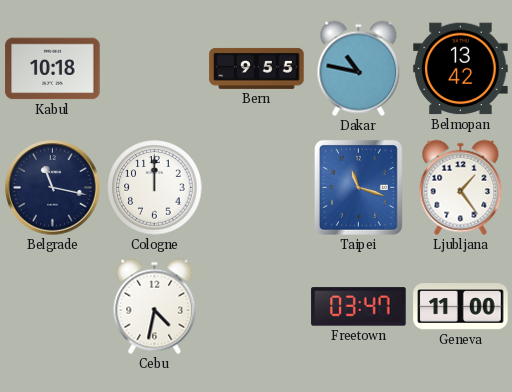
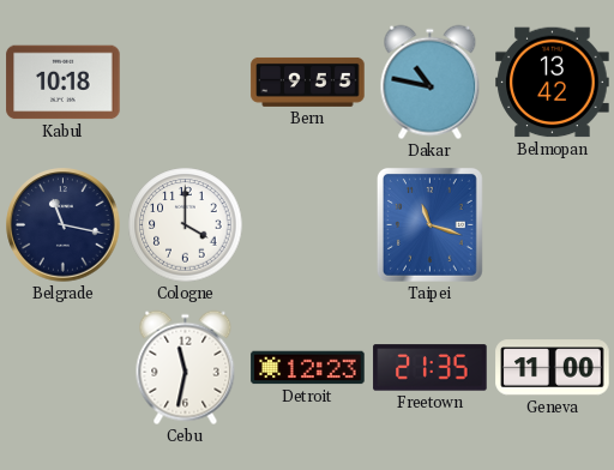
Cologne: 12:00 -> 4:00
Ljubljana: 1:24 -> none
Cebu: 4:32 -> 11:32
Detroit: none -> 12:23
Freetown: 03:47 -> 21:35
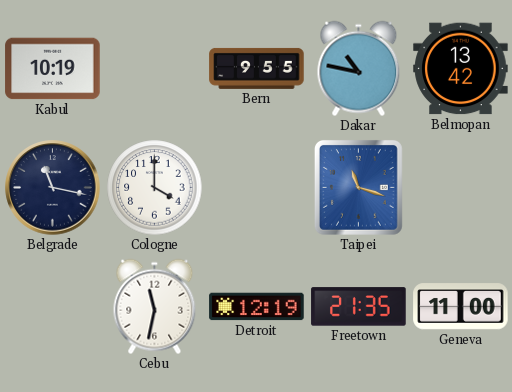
Kabul: 10:18 -> 10:19
Detroit: 12:23 -> 12:19
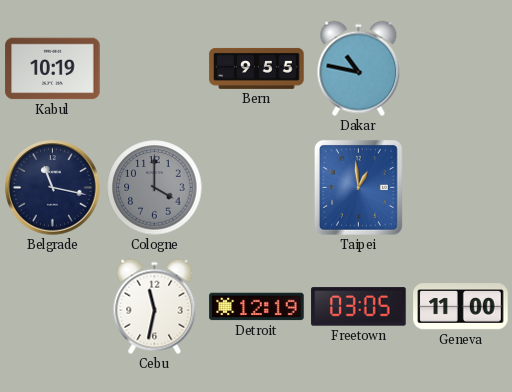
Belmopan: 13:42 -> none
Cologne dial: white -> grey
Taipei: 11:18 -> 12:59
Freetown: 21:35 -> 03:05
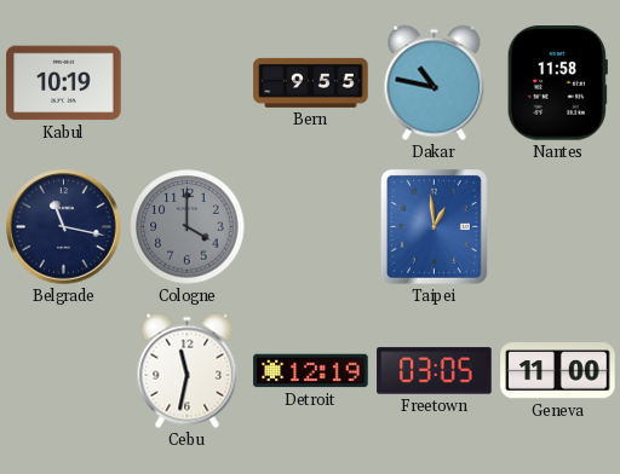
Nantes: none -> 11:58
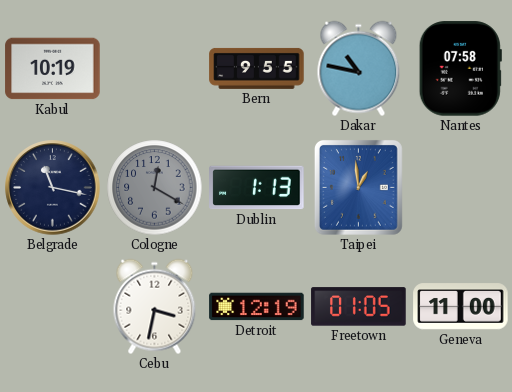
Nantes: 11:58 -> 07:58
Cologne: 4:00 -> 12:20
Dublin: none -> 1:13
Cebu: 11:32 -> 3:32
Freetown: 03:05 -> 01:05
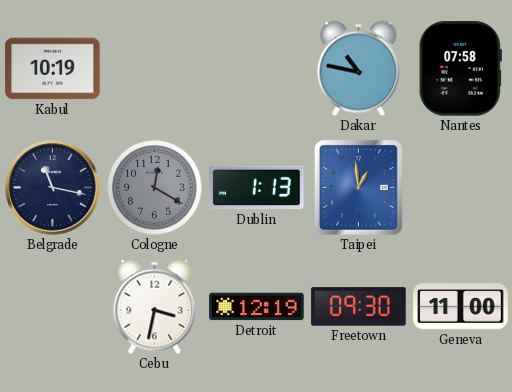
Bern: 9:55 -> none
Freetown: 01:05 -> 09:30
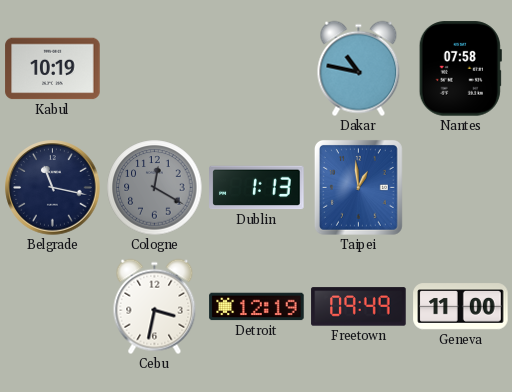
Freetown: 09:30 -> 09:49
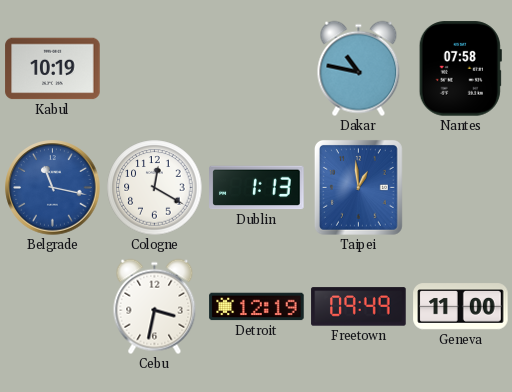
Belgrade dial: navy -> blue
Cologne dial: grey -> white
